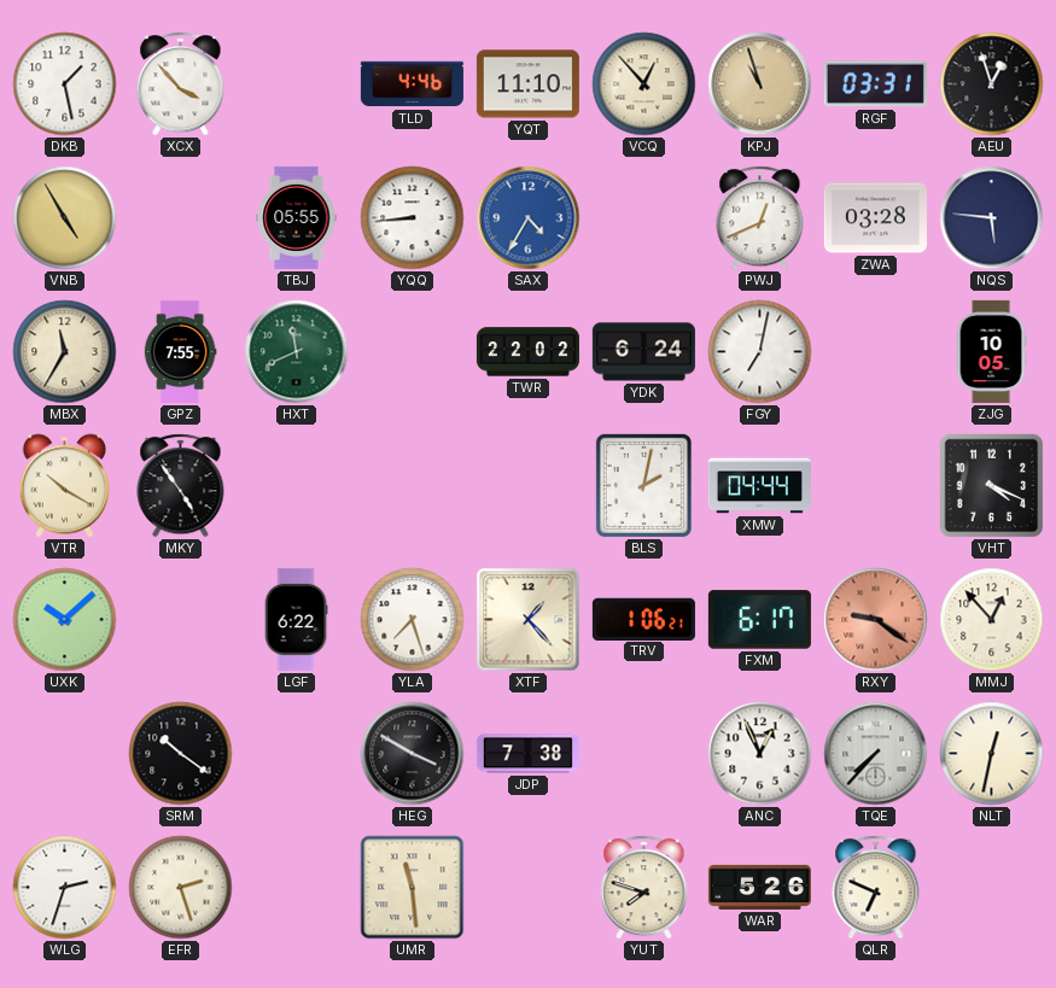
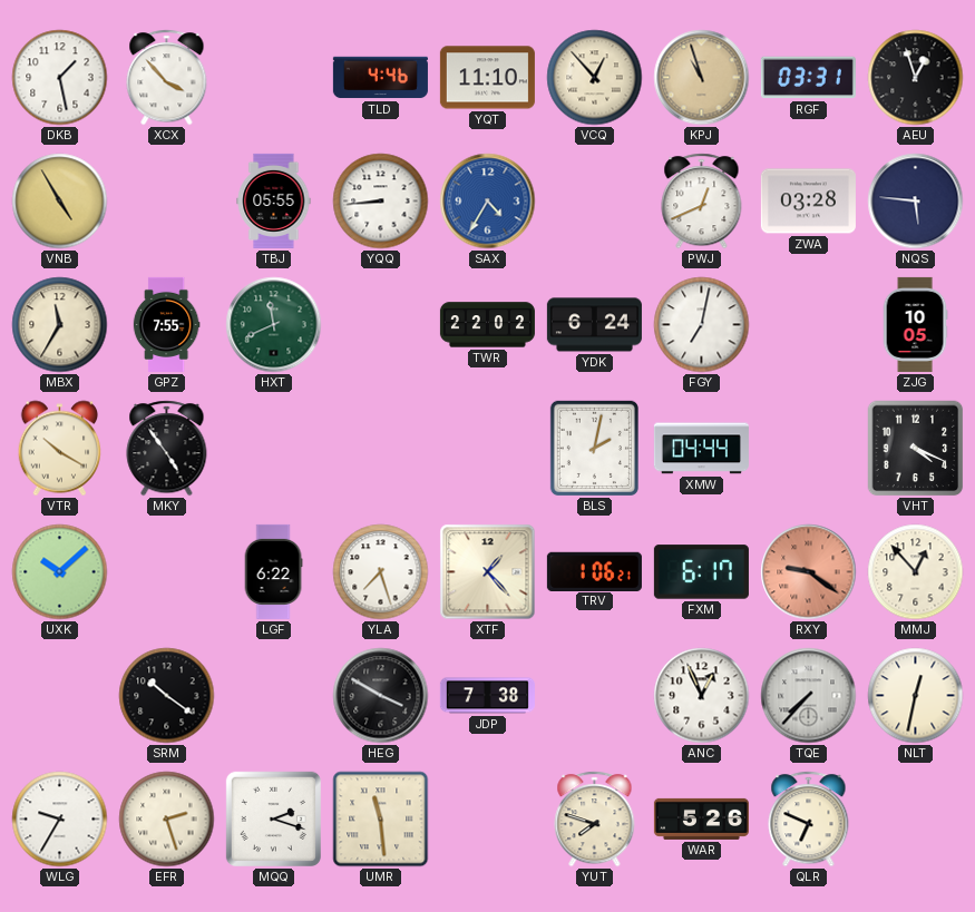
WLG: 2:33 -> 9:35
MQQ: none -> 2:18
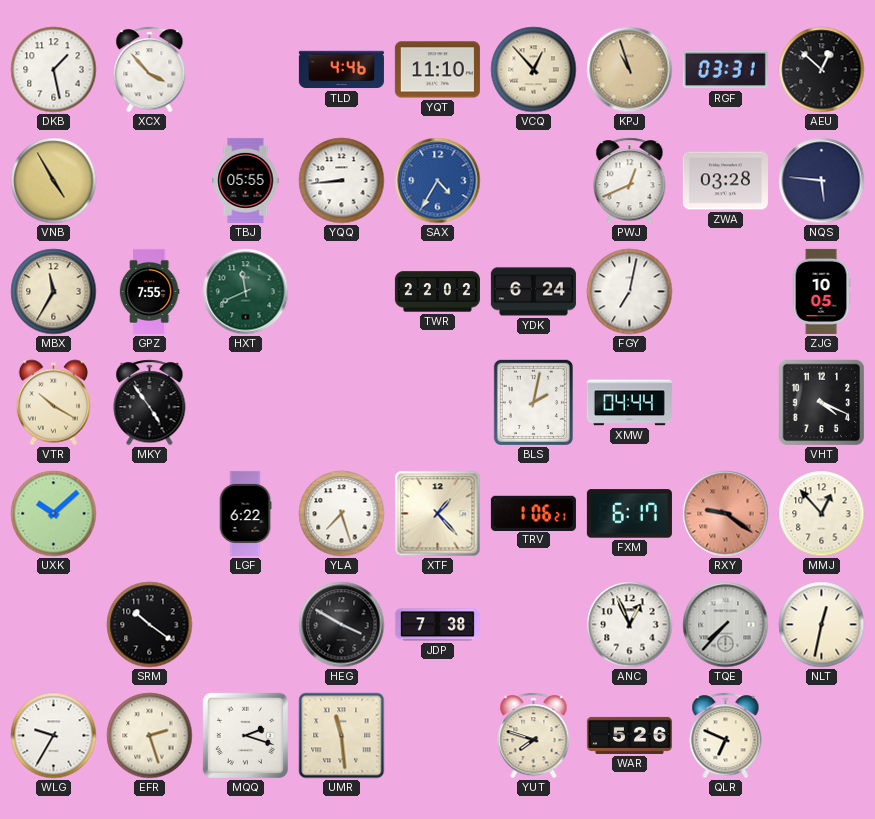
AEU: 12:57 -> 12:52
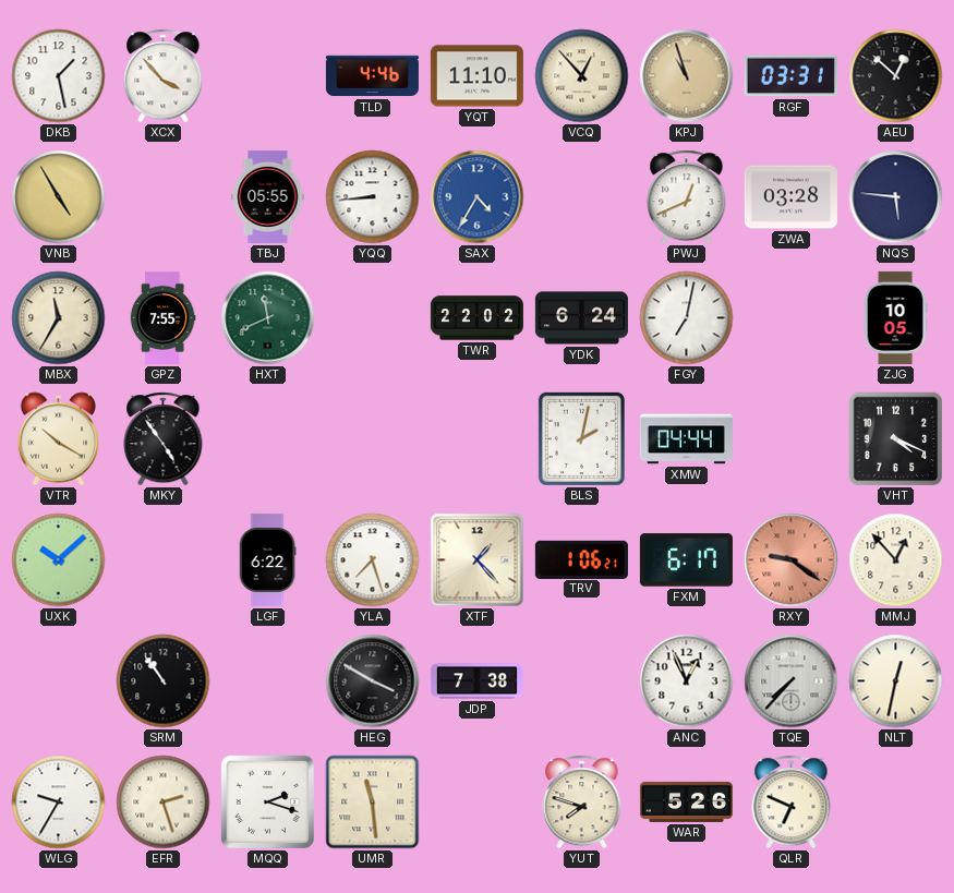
SRM: 10:21 -> 10:54
